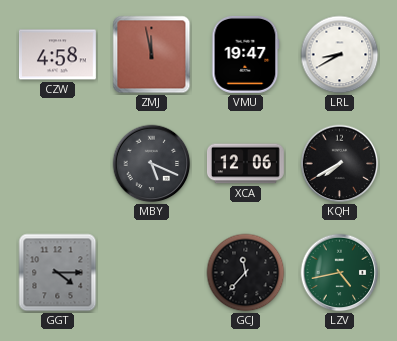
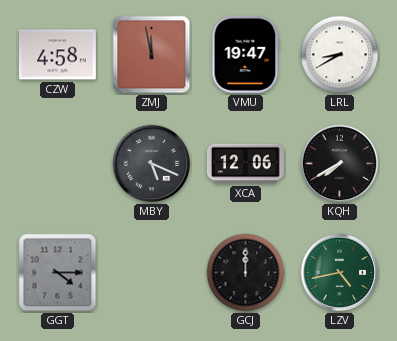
GCJ: 11:37 -> 12:00
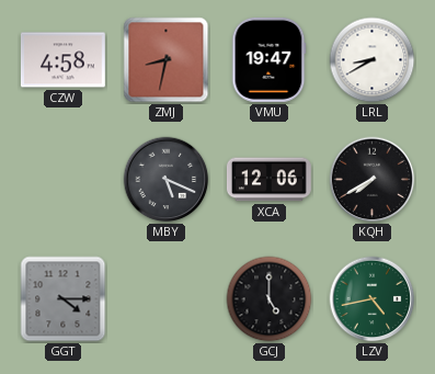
ZMJ: 11:58 -> 8:32
GCJ: 12:00 -> 5:00
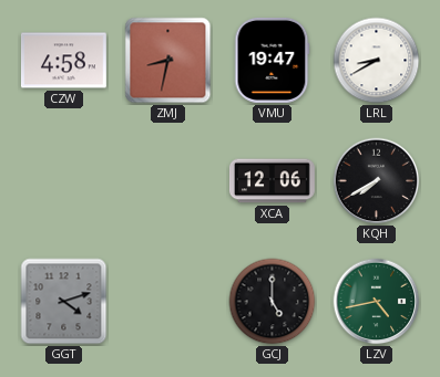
MBY: 5:19 -> none
GGT: 4:15 -> 4:12
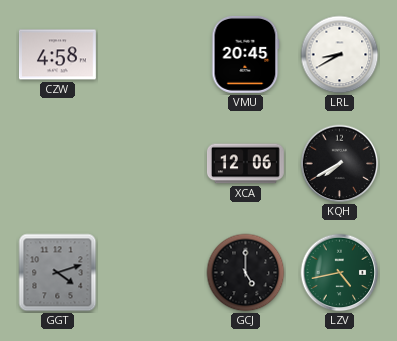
ZMJ: 8:32 -> none
VMU: 19:47 -> 20:45
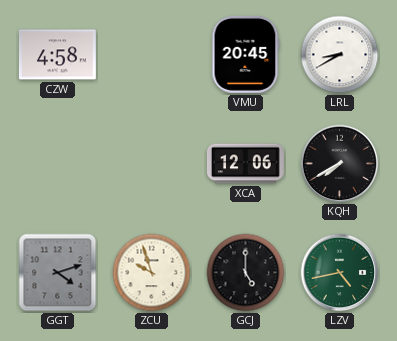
ZCU: none -> 9:57
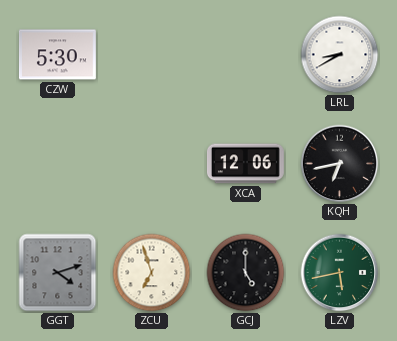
CZW: 4:58 -> 5:30
VMU: 20:45 -> none
KQH: 7:40 -> 6:43
ZCU: 9:57 -> 6:57
LZV: 4:43 -> 5:43
